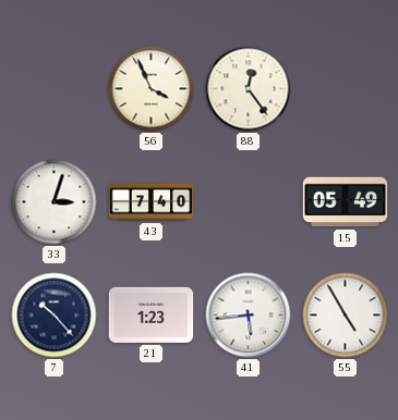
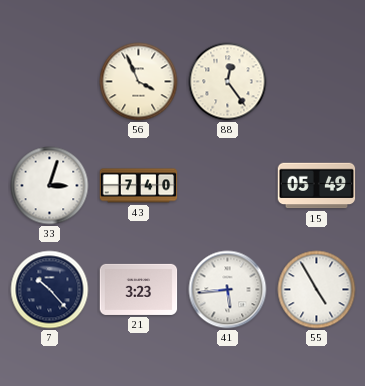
21: 1:23 -> 3:23
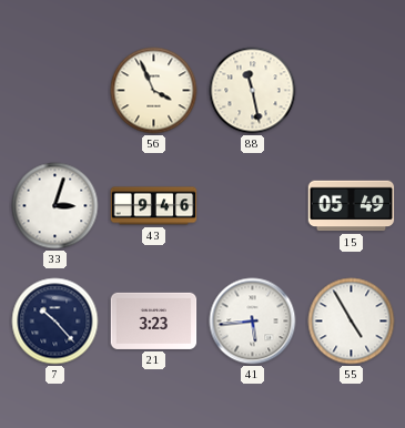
88: 12:24 -> 11:28
43: 7:40 -> 9:46
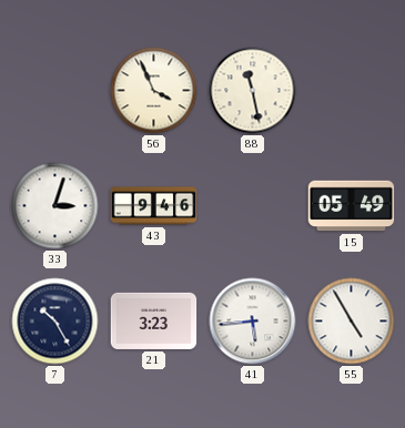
7: 10:23 -> 10:25
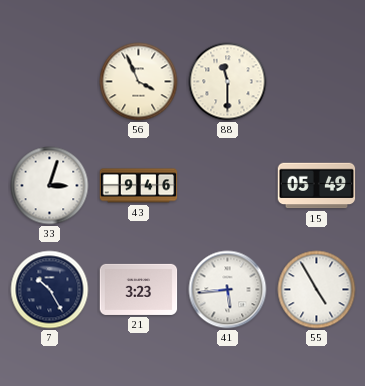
88: 11:28 -> 11:30
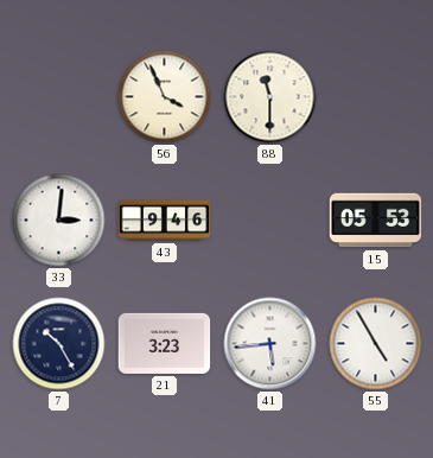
33: 3:03 -> 3:01
15: 05:49 -> 05:53
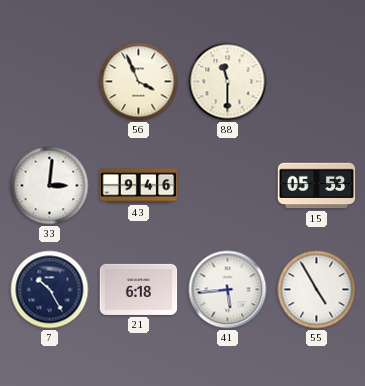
21: 3:23 -> 6:18
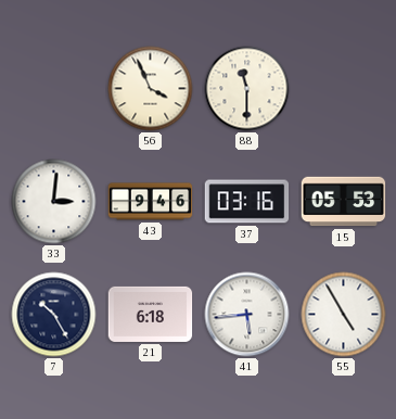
37: none -> 03:16
